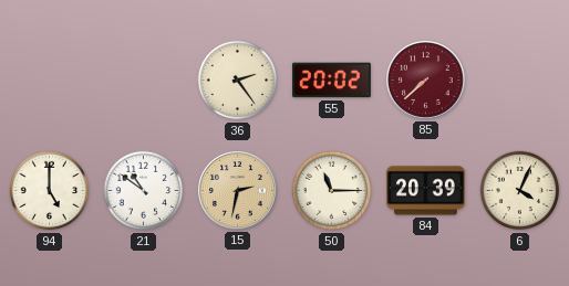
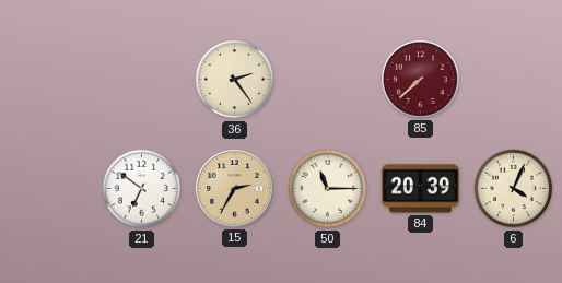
55: 20:02 -> none
94: 5:00 -> none
21: 10:51 -> 6:51
15: 2:32 -> 2:35
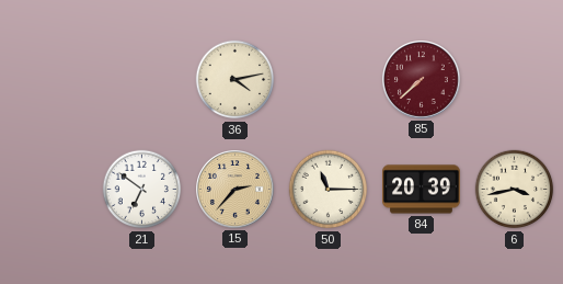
36: 2:24 -> 4:13
15: 2:35 -> 2:37
6: 4:04 -> 3:43
